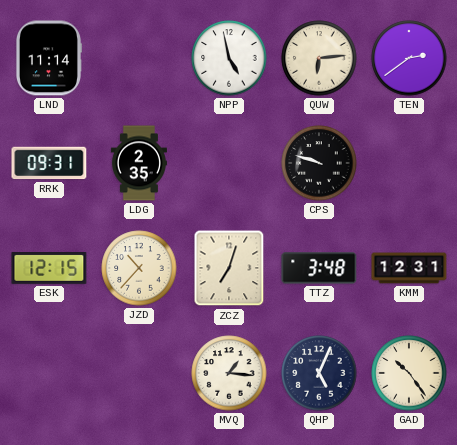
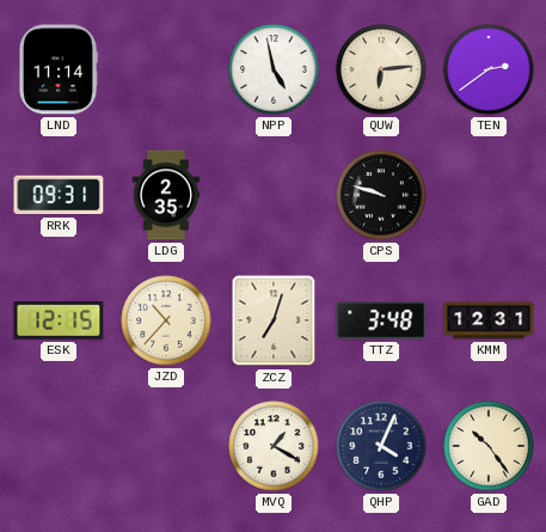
MVQ: 1:16 -> 1:20
QHP: 5:04 -> 4:04
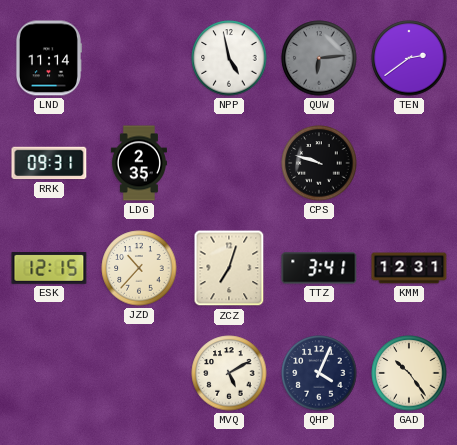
QUW dial: cream -> grey
TTZ: 3:48 -> 3:41
MVQ: 1:20 -> 5:10
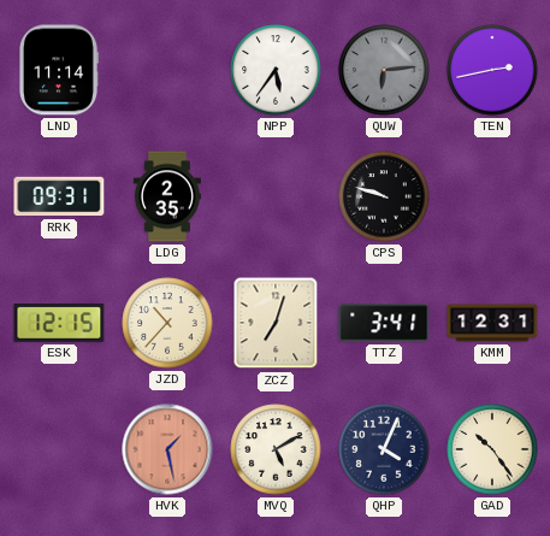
NPP: 4:58 -> 5:36
TEN: 2:39 -> 2:43
HVK: none -> 1:28
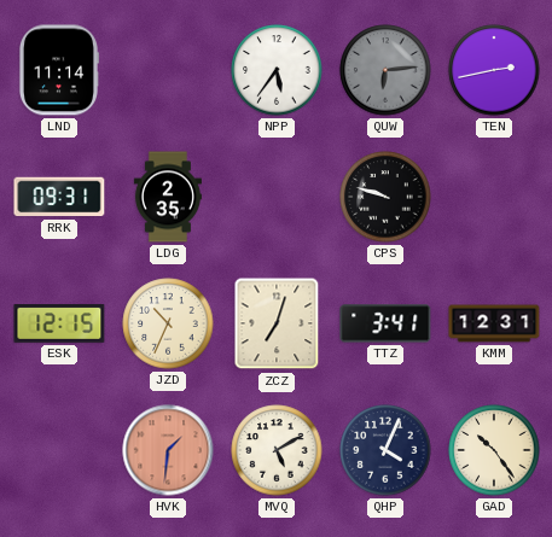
JZD: 10:37 -> 10:34
HVK: 1:28 -> 1:31
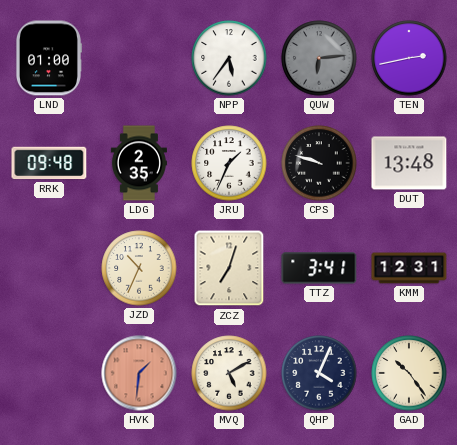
LND: 11:14 -> 01:00
RRK: 09:31 -> 09:48
JRU: none -> 1:34
DUT: none -> 13:48
ESK: 12:15 -> none
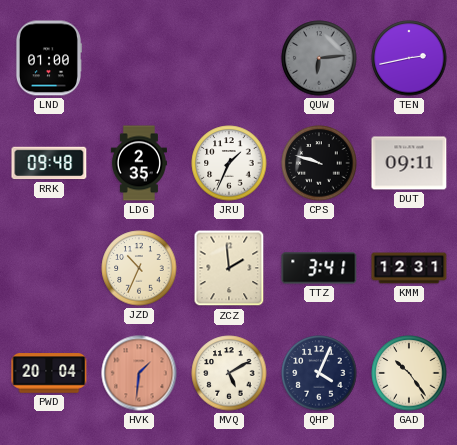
NPP: 5:36 -> none
DUT: 13:48 -> 09:11
ZCZ: 7:03 -> 1:59
PWD: none -> 20:04
